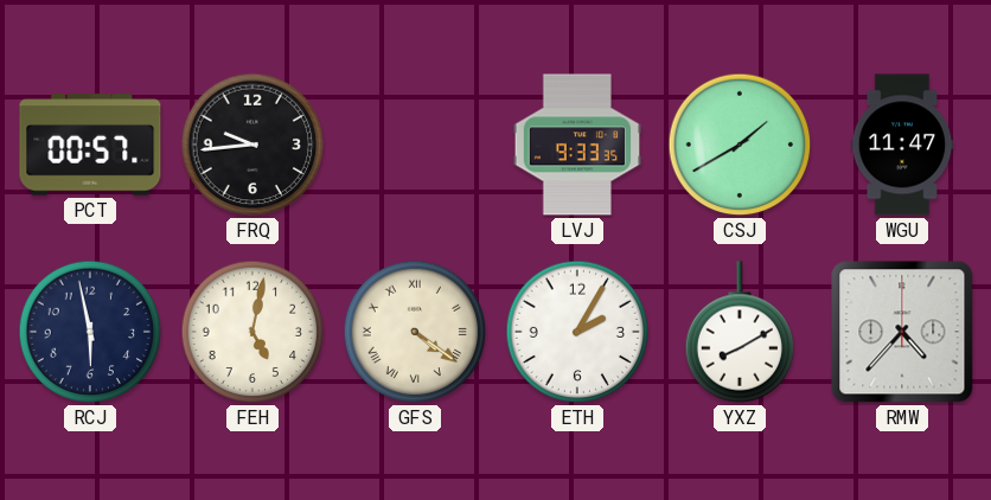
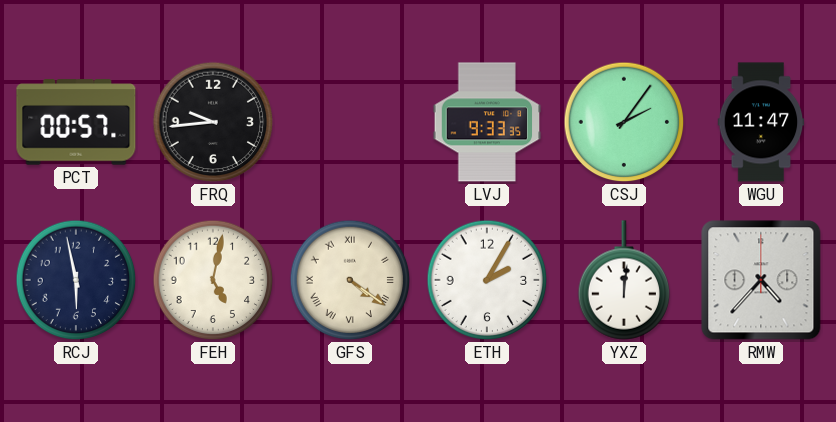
CSJ: 1:40 -> 2:06
YXZ: 8:10 -> 12:01
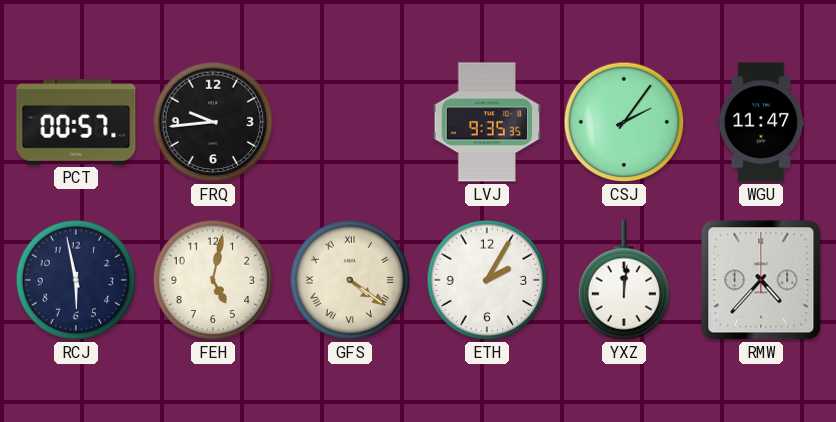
LVJ: 9:33 -> 9:35
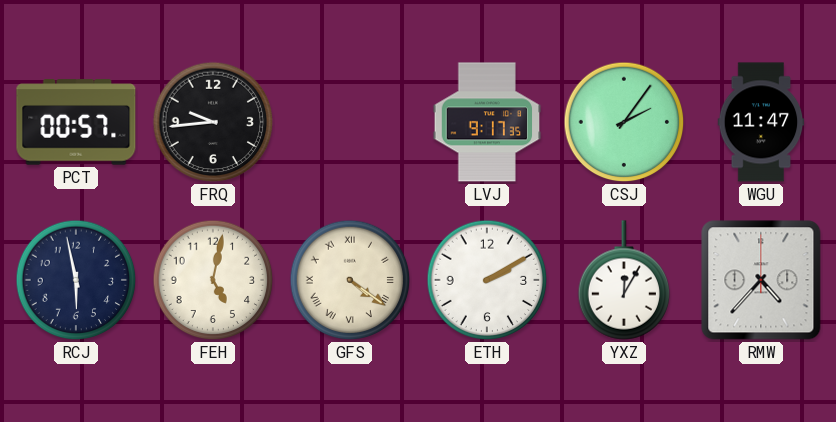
LVJ: 9:35 -> 9:17
ETH: 2:05 -> 2:10
YXZ: 12:01 -> 12:05
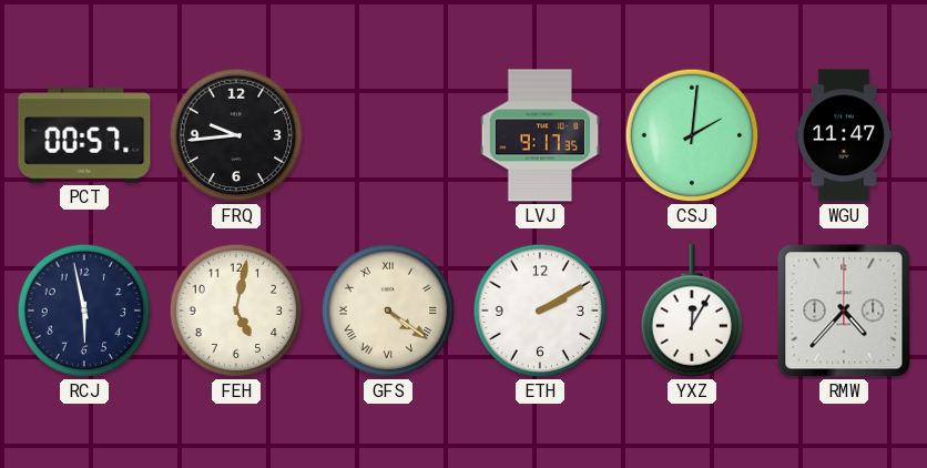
CSJ: 2:06 -> 2:01
